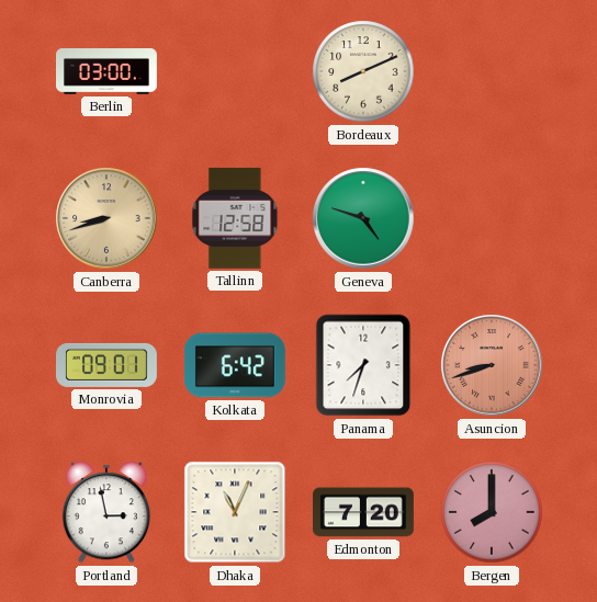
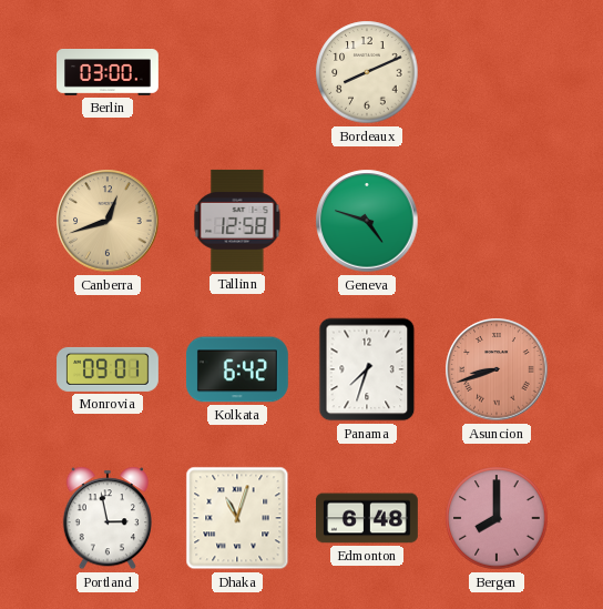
Canberra: 8:42 -> 12:42
Dhaka: 11:04 -> 11:03
Edmonton: 7:20 -> 6:48
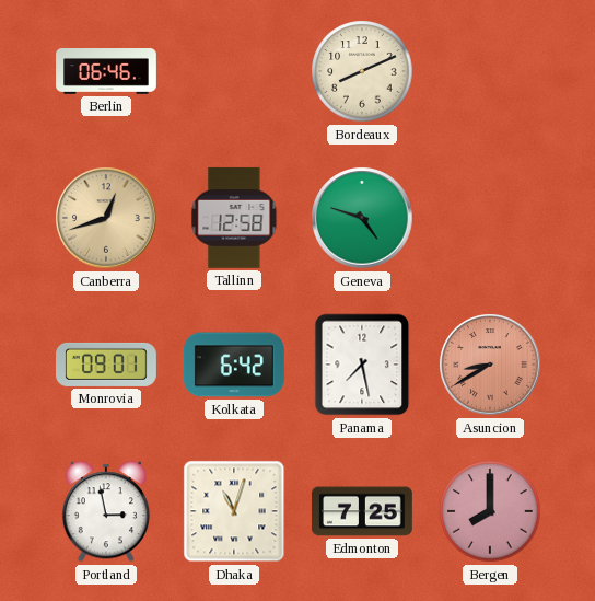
Berlin: 03:00 -> 06:46
Panama: 7:33 -> 7:28
Asuncion: 8:42 -> 8:40
Edmonton: 6:48 -> 7:25
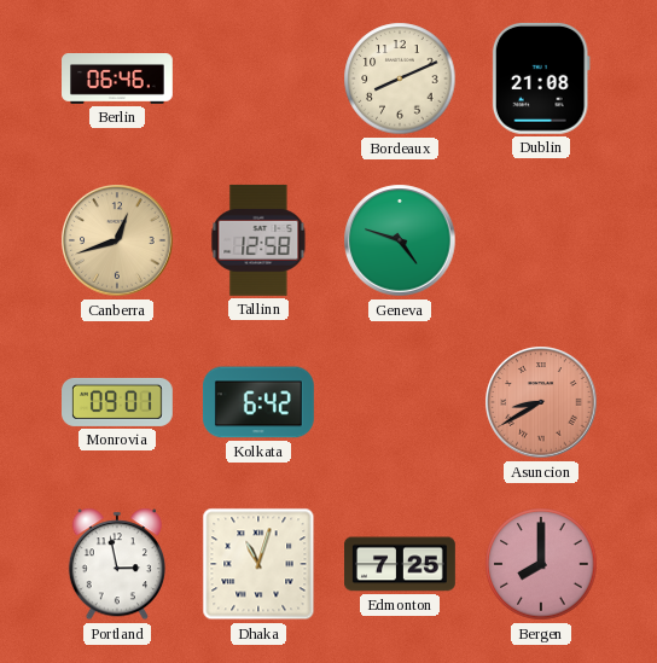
Dublin: none -> 21:08
Panama: 7:28 -> none
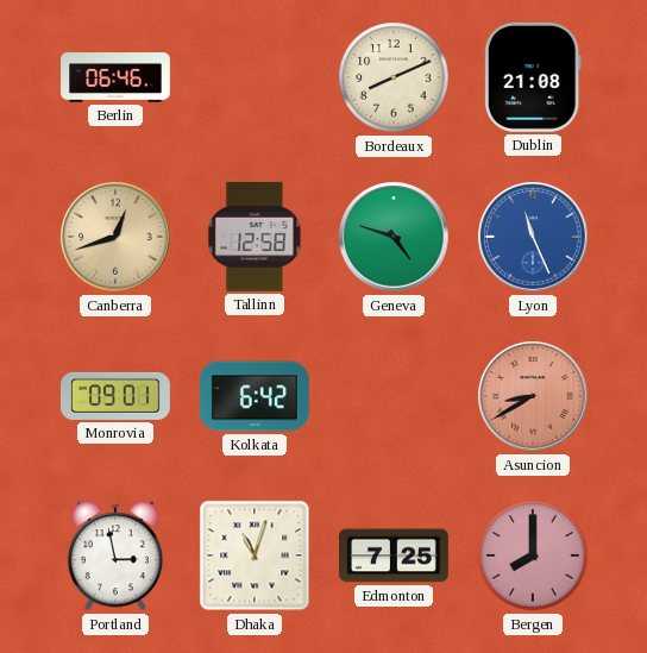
Lyon: none -> 11:26
